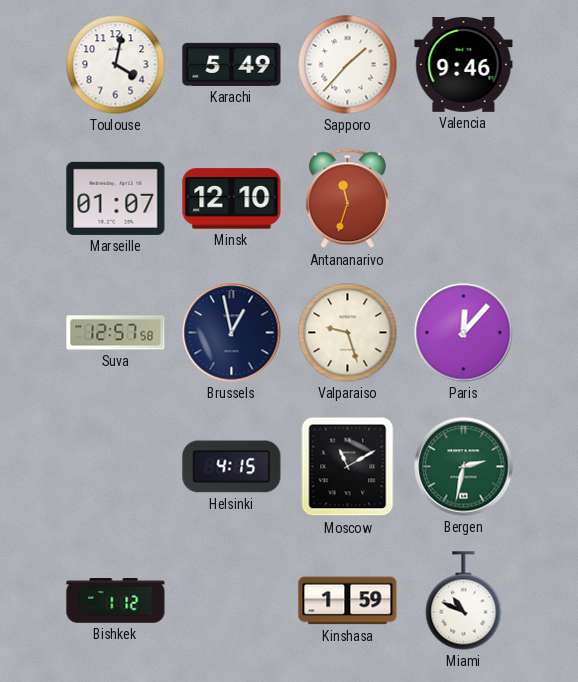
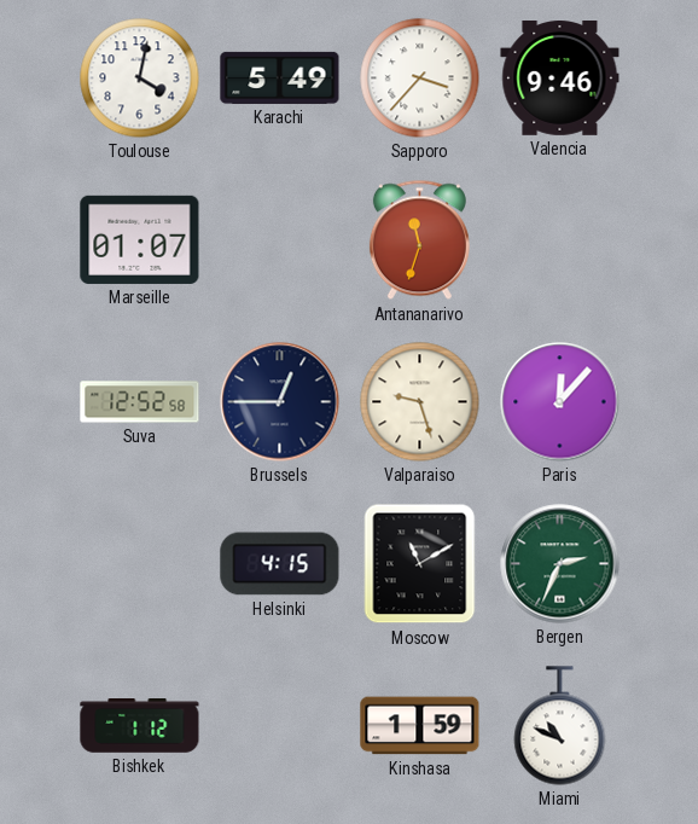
Sapporo: 1:37 -> 3:37
Minsk: 12:10 -> none
Suva: 12:57 -> 12:52
Brussels: 12:58 -> 12:45
Bergen: 2:32 -> 2:34
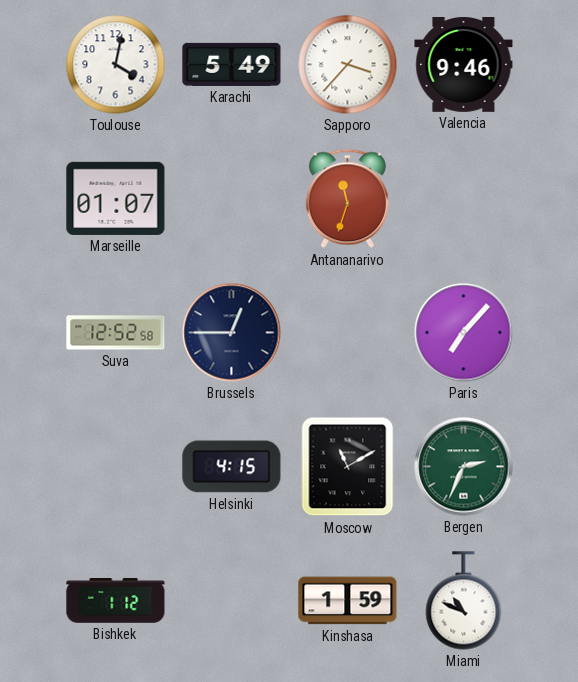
Valparaiso: 9:27 -> none
Paris: 12:07 -> 7:07
